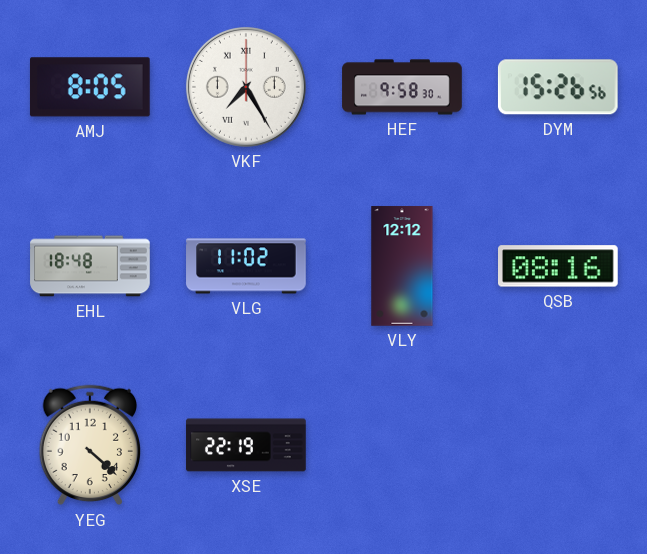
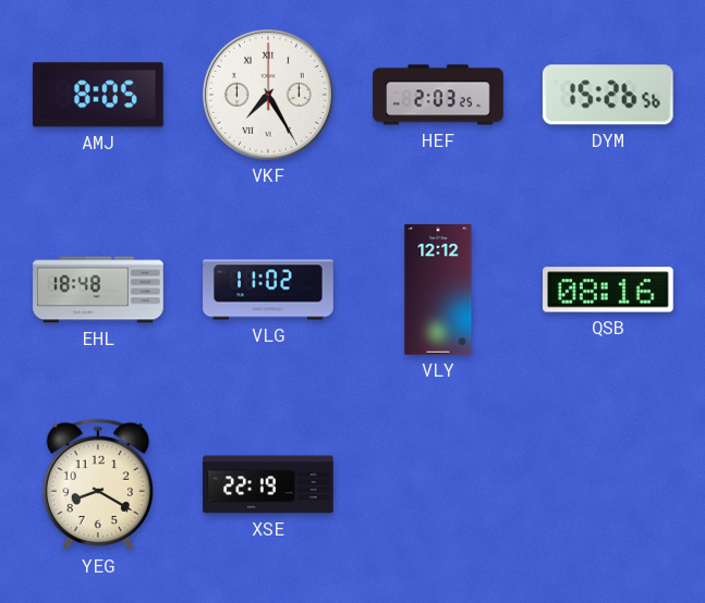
HEF: 9:58 -> 2:03
YEG: 4:22 -> 8:20
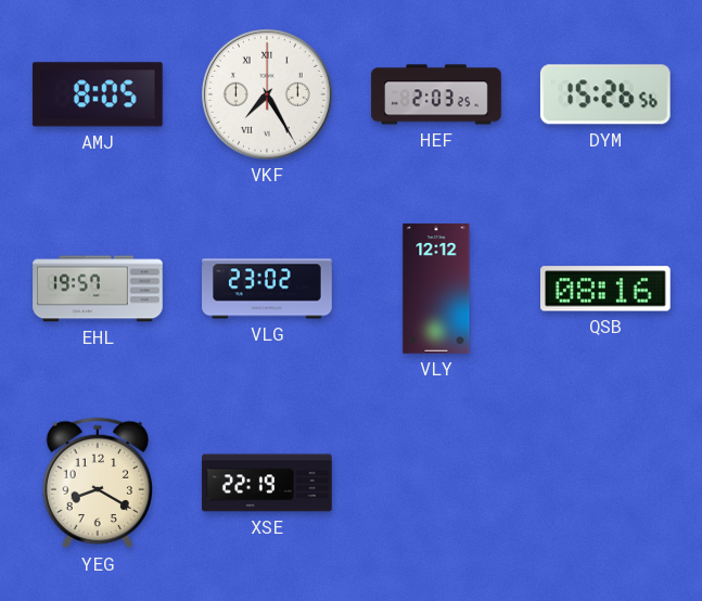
EHL: 18:48 -> 19:57
VLG: 11:02 -> 23:02
